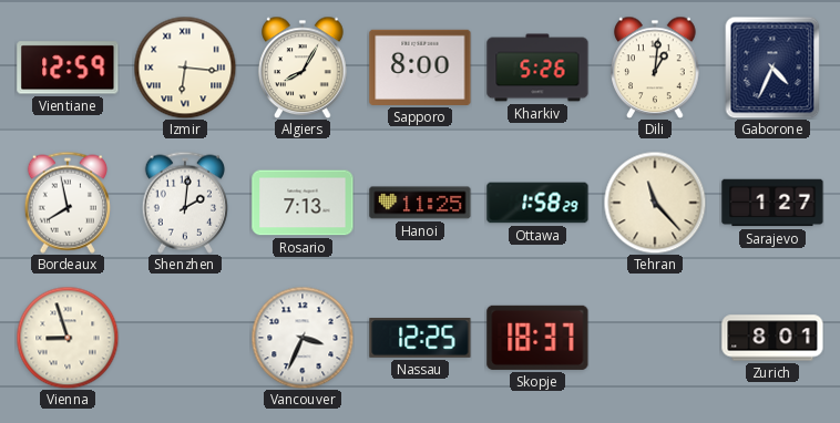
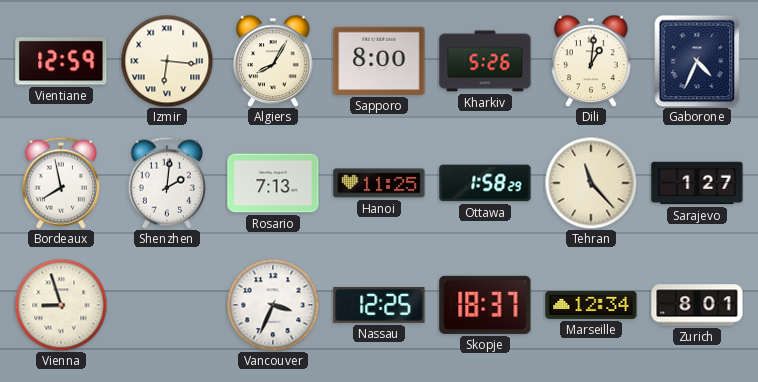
Marseille: none -> 12:34
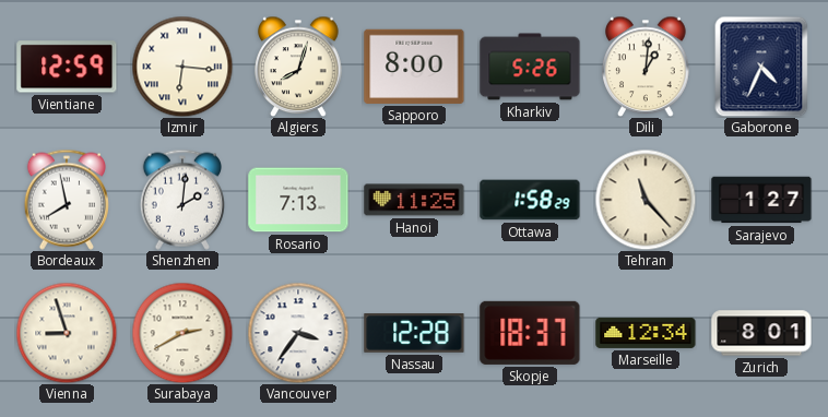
Algiers: 8:05 -> 8:03
Surabaya: none -> 2:40
Vancouver: 3:34 -> 3:36
Nassau: 12:25 -> 12:28
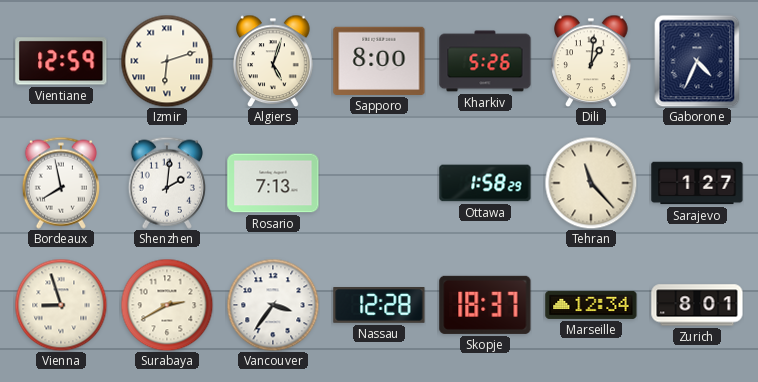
Izmir: 6:16 -> 6:12
Algiers: 8:03 -> 5:03
Hanoi: 11:25 -> none
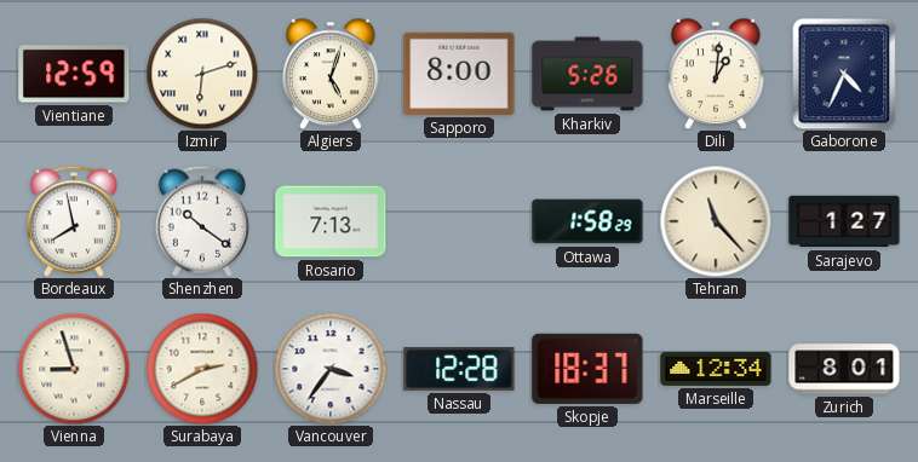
Shenzhen: 2:01 -> 10:21
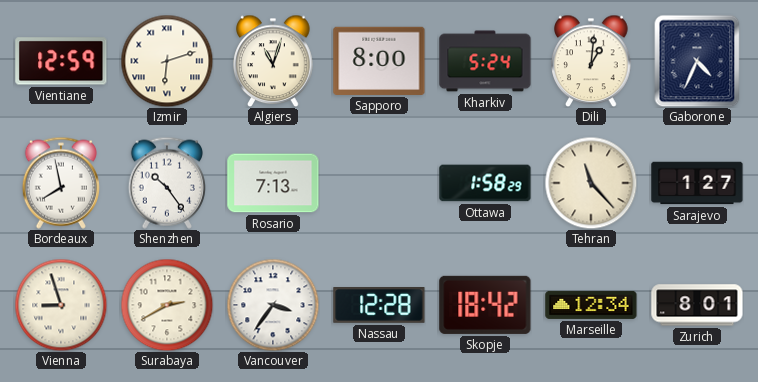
Algiers: 5:03 -> 11:03
Kharkiv: 5:26 -> 5:24
Shenzhen: 10:21 -> 10:24
Skopje: 18:37 -> 18:42
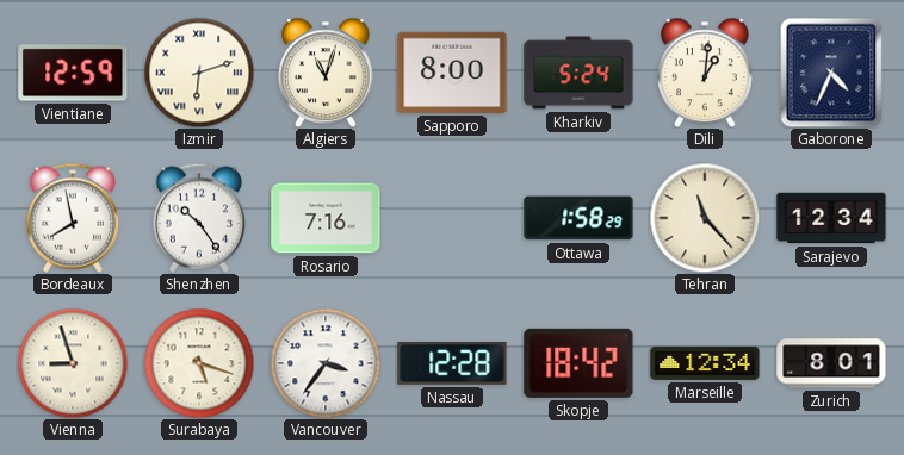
Rosario: 7:13 -> 7:16
Sarajevo: 1:27 -> 12:34
Surabaya: 2:40 -> 5:18
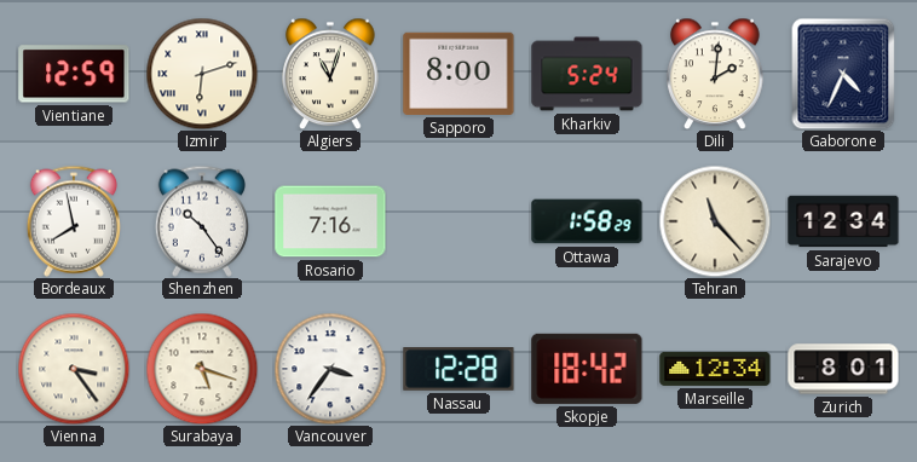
Dili: 1:01 -> 2:01
Vienna: 8:57 -> 3:24
